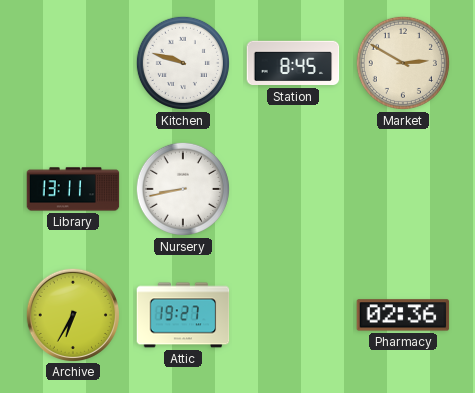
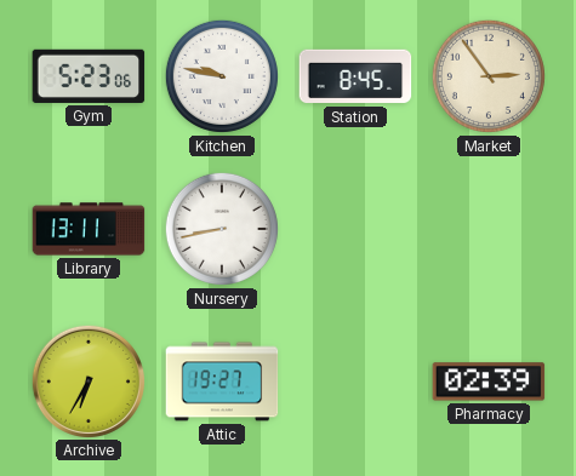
Gym: none -> 5:23
Kitchen: 9:48 -> 9:47
Market: 2:50 -> 2:54
Pharmacy: 02:36 -> 02:39
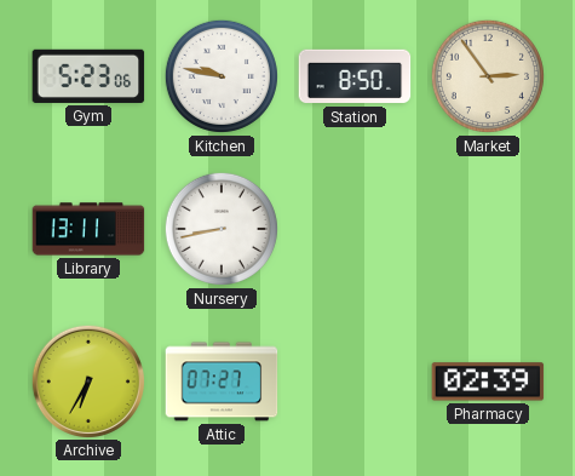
Station: 8:45 -> 8:50
Attic: 19:27 -> 07:27
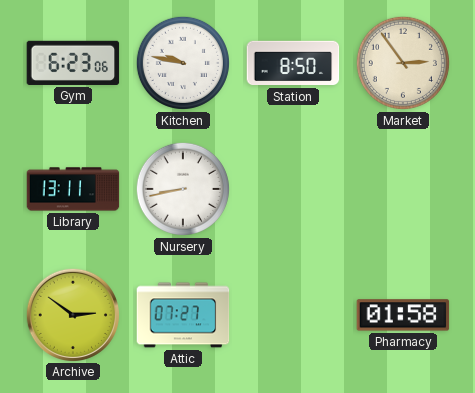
Gym: 5:23 -> 6:23
Archive: 6:35 -> 2:51
Pharmacy: 02:39 -> 01:58
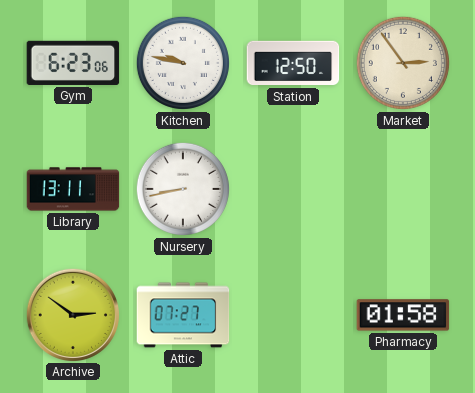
Station: 8:50 -> 12:50
